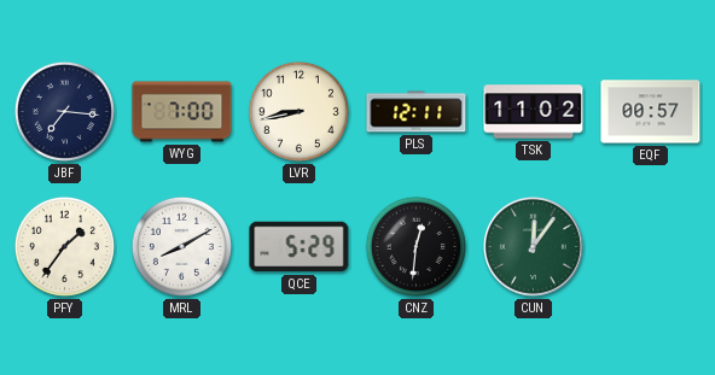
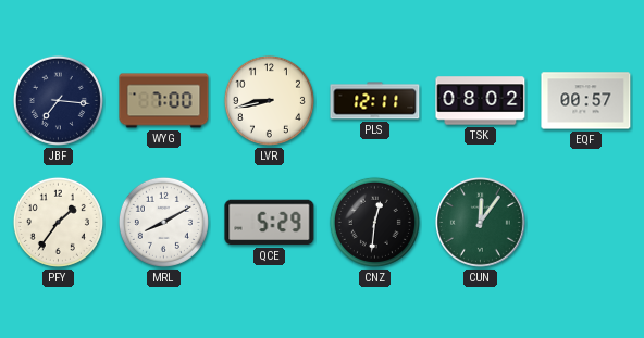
TSK: 11:02 -> 08:02
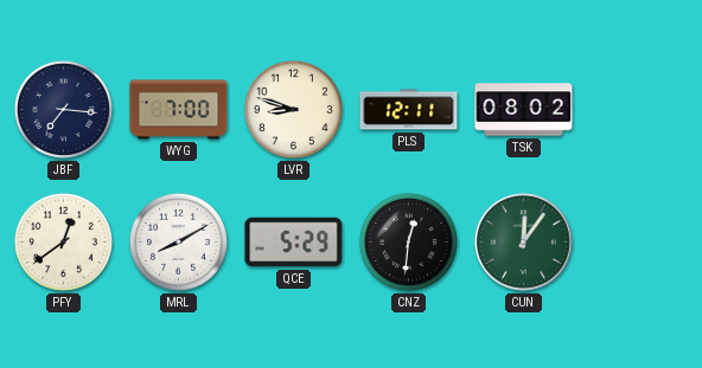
LVR: 8:43 -> 8:48
EQF: 00:57 -> none
PFY: 1:36 -> 12:39
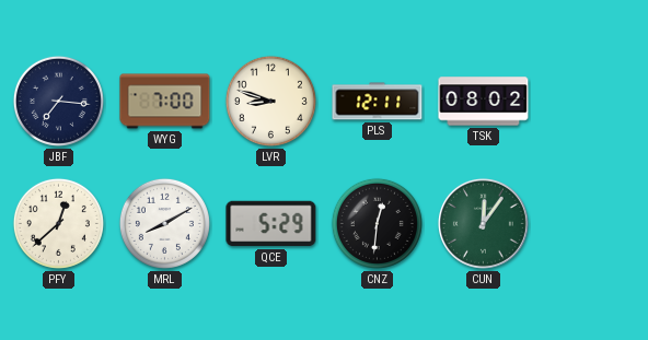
PFY: 12:39 -> 12:38
